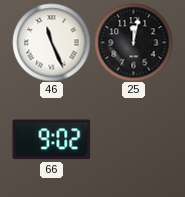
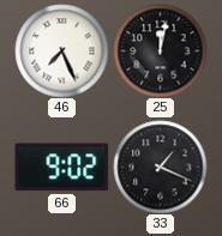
46: 11:26 -> 7:26
33: none -> 1:19
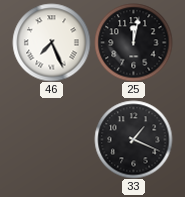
66: 9:02 -> none
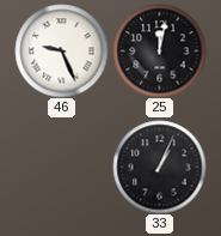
46: 7:26 -> 9:26
33: 1:19 -> 1:04
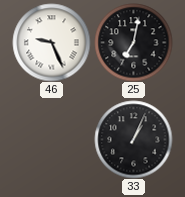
25: 12:02 -> 7:02
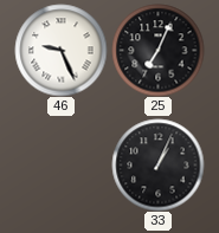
25: 7:02 -> 7:04
